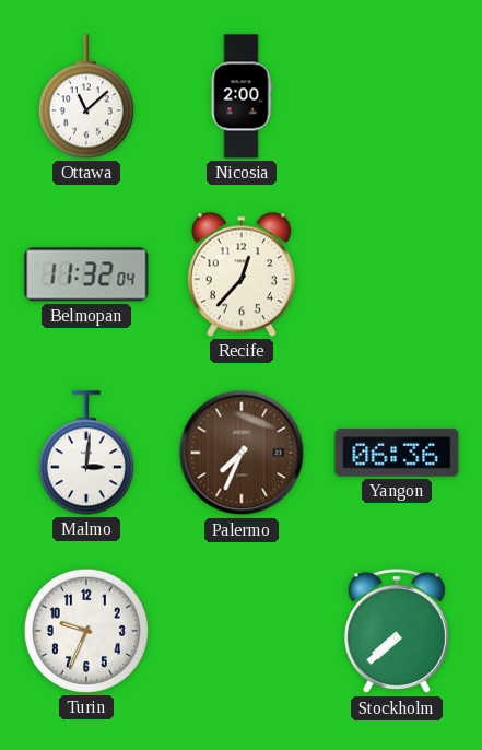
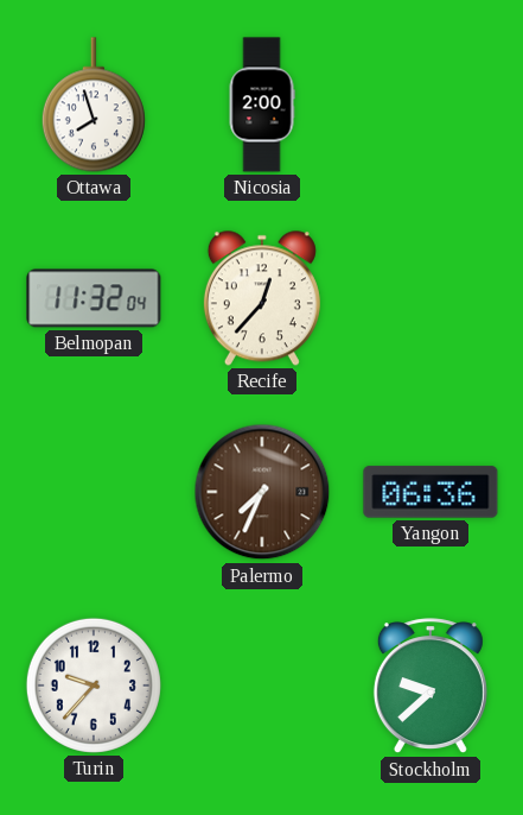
Ottawa: 11:08 -> 7:57
Malmo: 3:01 -> none
Turin: 9:34 -> 9:37
Stockholm: 7:38 -> 9:38
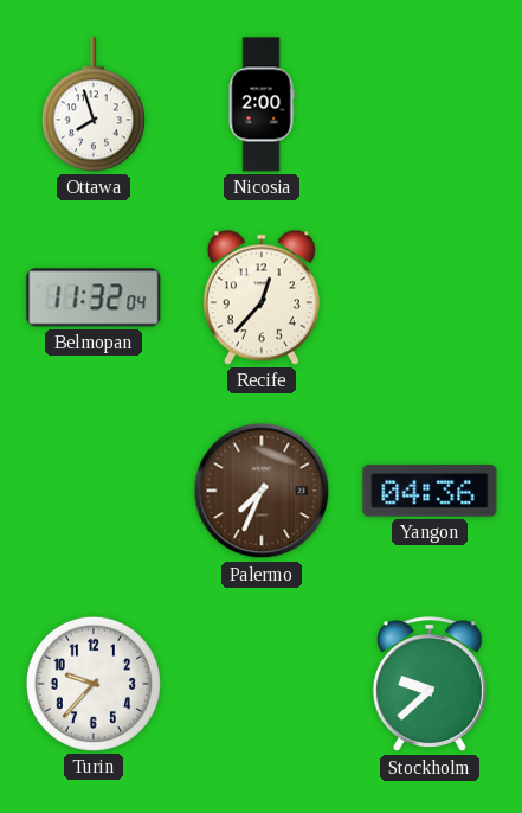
Yangon: 06:36 -> 04:36
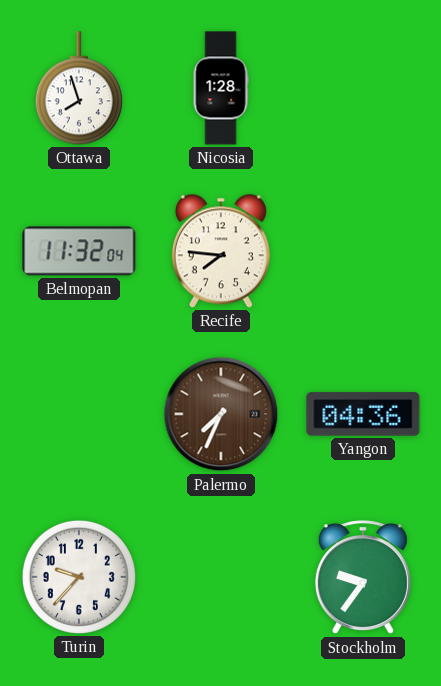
Nicosia: 2:00 -> 1:28
Recife: 12:37 -> 7:46
Stockholm: 9:38 -> 9:36
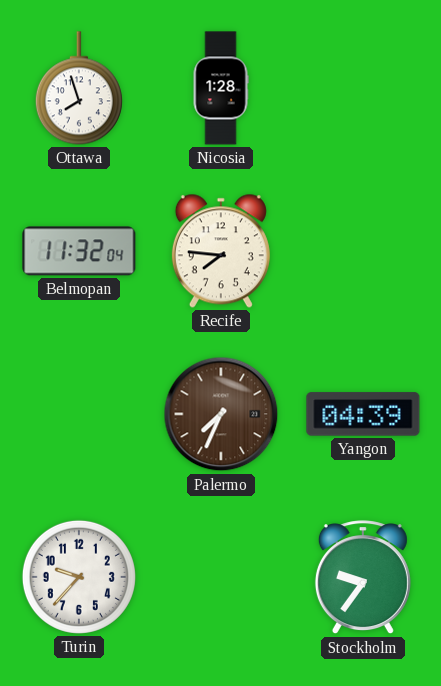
Yangon: 04:36 -> 04:39
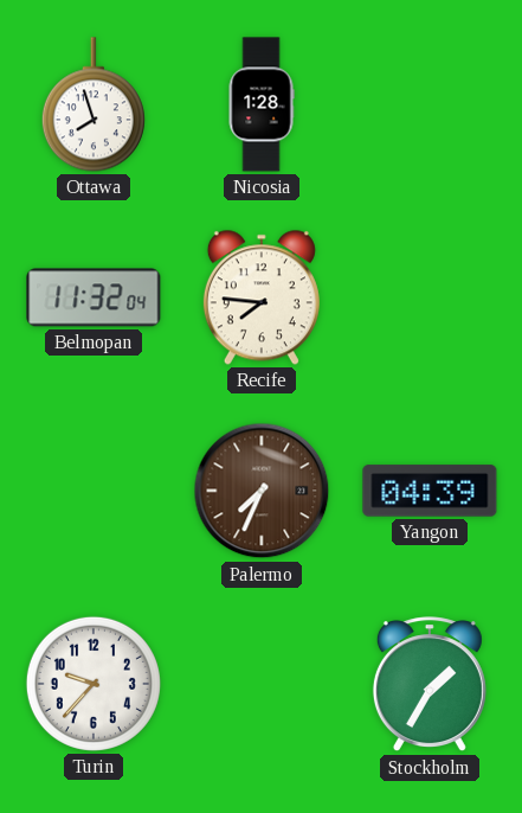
Stockholm: 9:36 -> 1:35
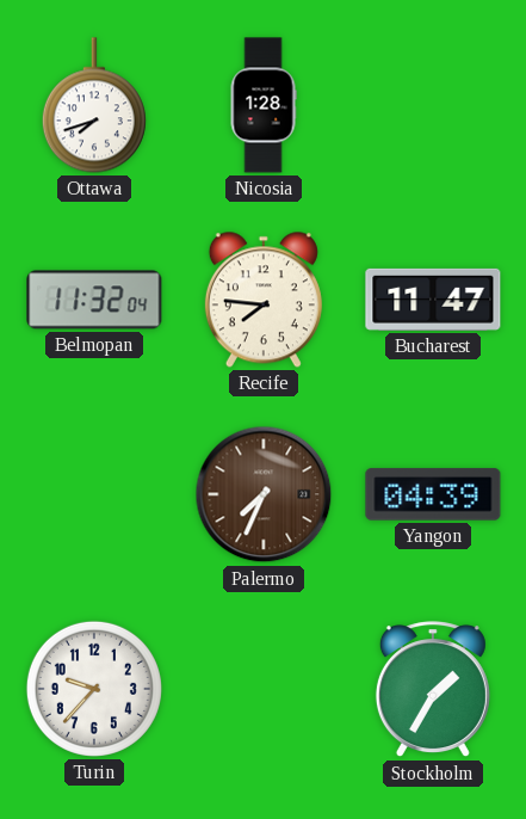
Ottawa: 7:57 -> 7:42
Bucharest: none -> 11:47
